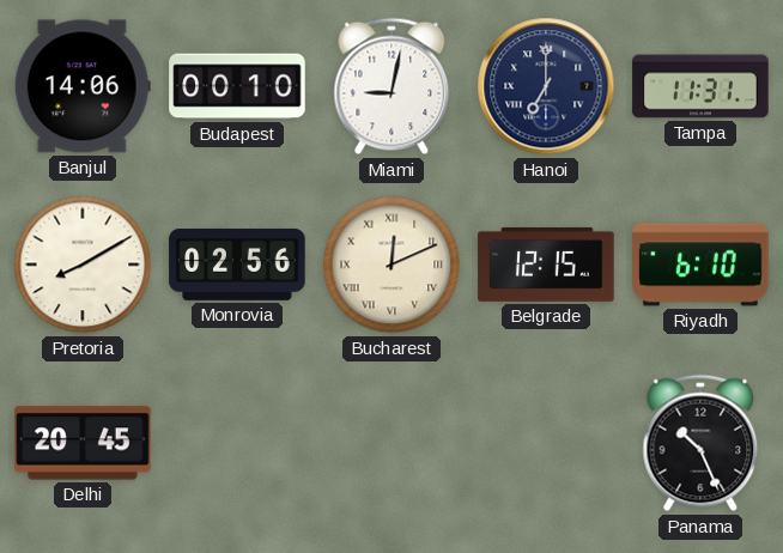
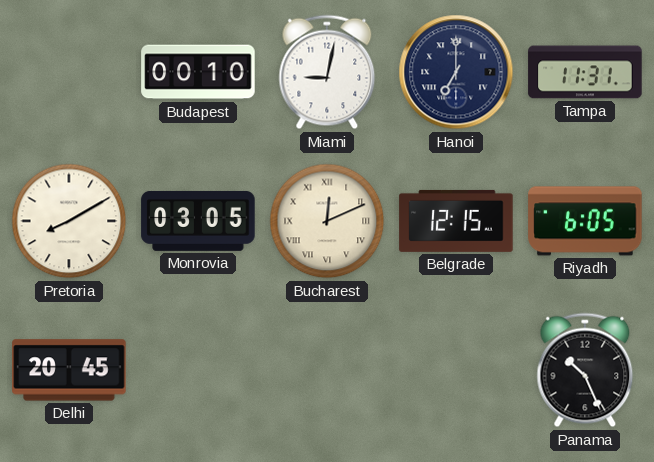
Banjul: 14:06 -> none
Monrovia: 02:56 -> 03:05
Riyadh: 6:10 -> 6:05
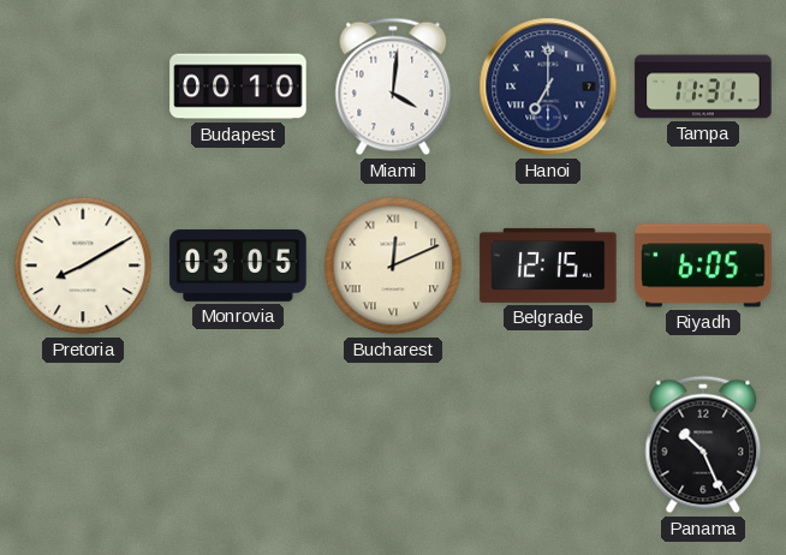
Miami: 9:02 -> 4:01
Delhi: 20:45 -> none
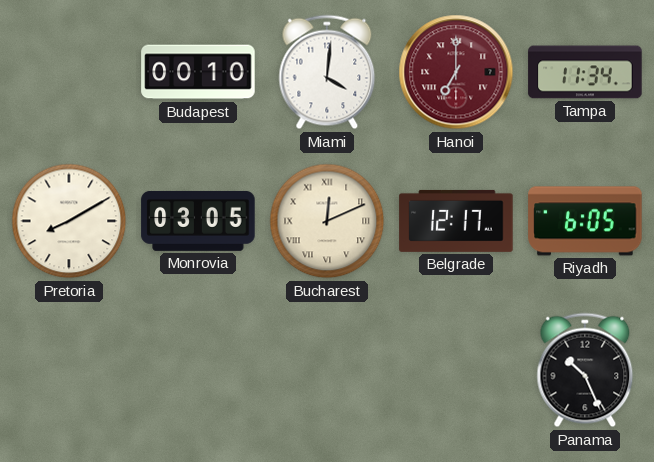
Hanoi dial: navy -> burgundy
Tampa: 11:31 -> 11:34
Belgrade: 12:15 -> 12:17
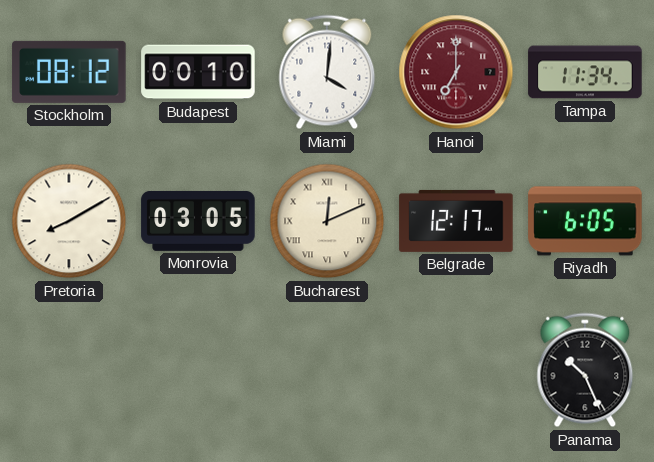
Stockholm: none -> 08:12
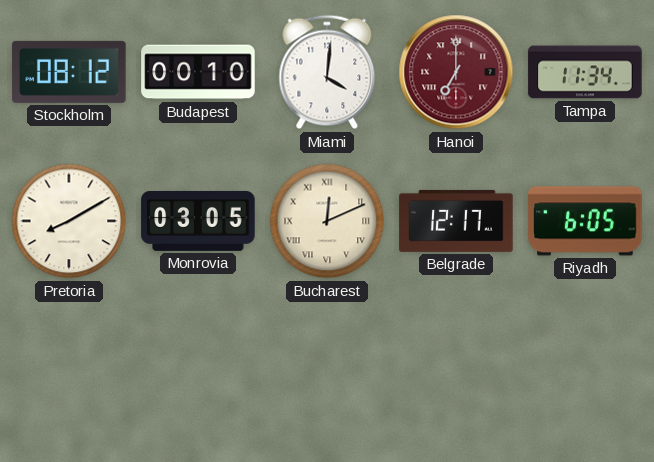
Panama: 10:26 -> none
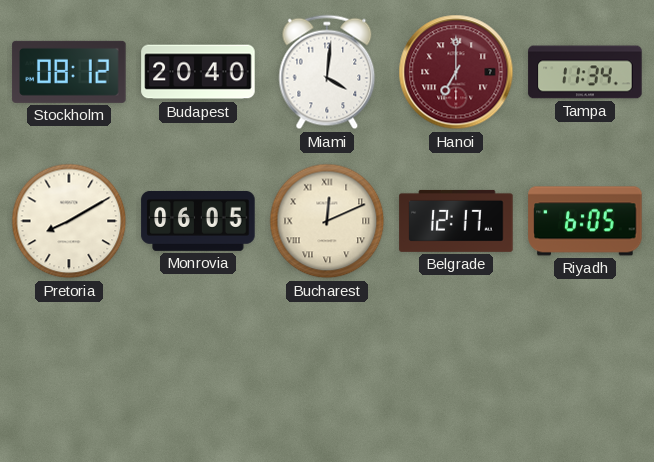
Budapest: 00:10 -> 20:40
Monrovia: 03:05 -> 06:05
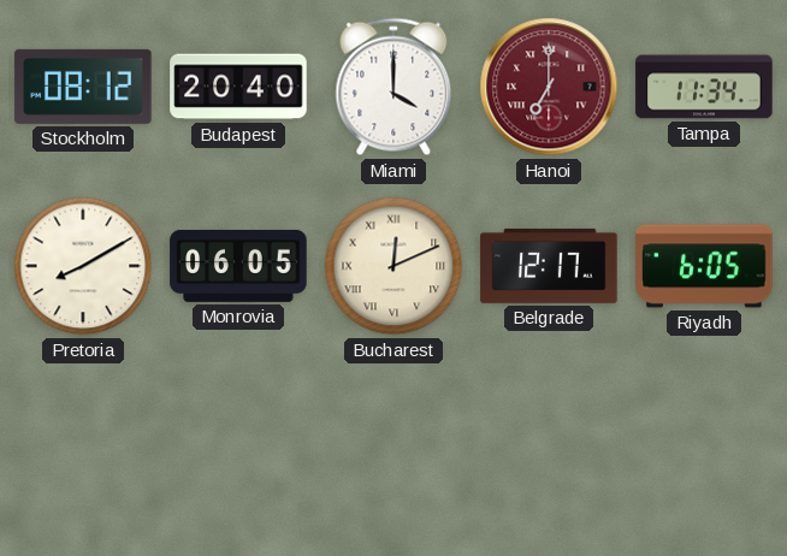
Miami: 4:01 -> 4:00
